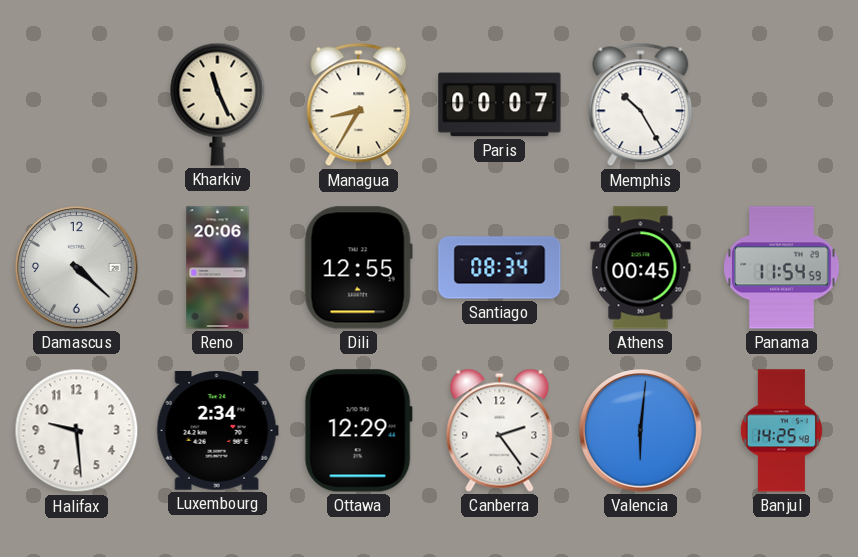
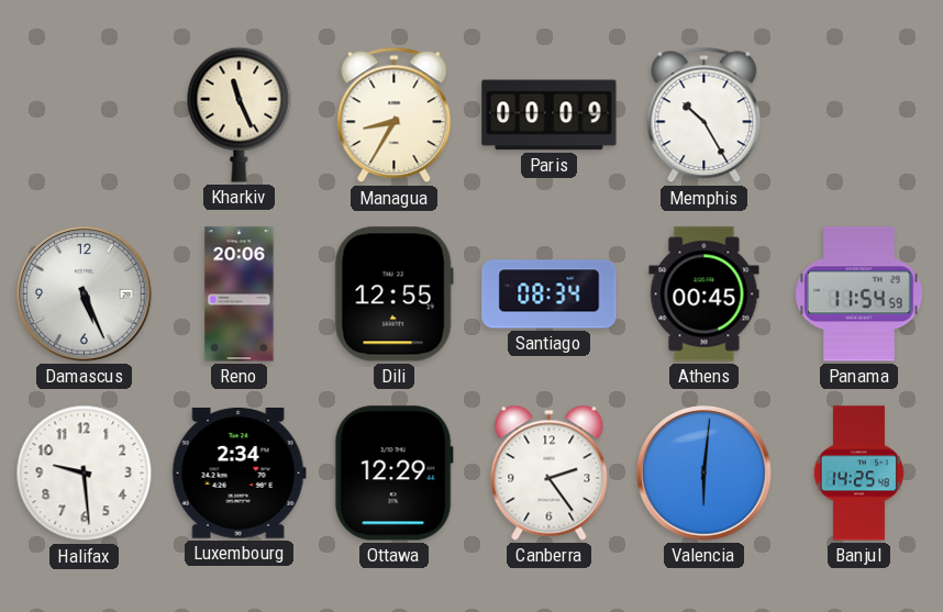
Paris: 00:07 -> 00:09
Damascus: 4:22 -> 5:26
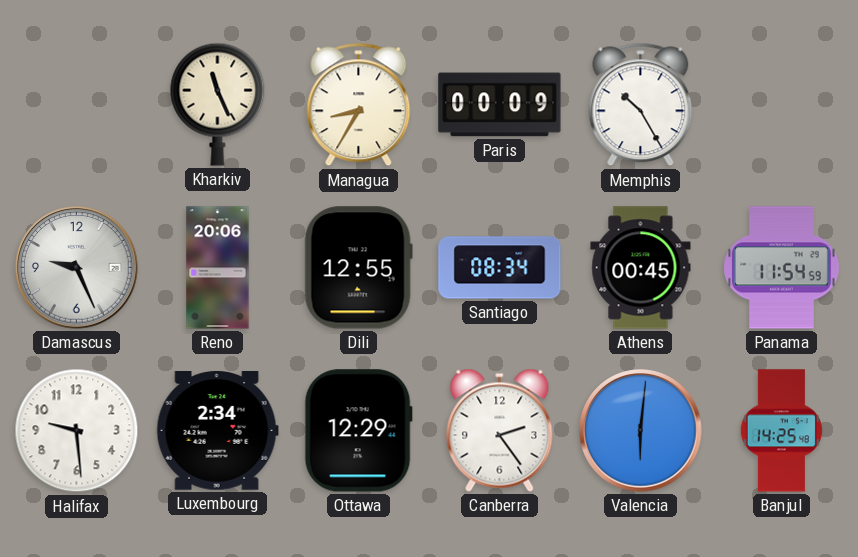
Damascus: 5:26 -> 9:26
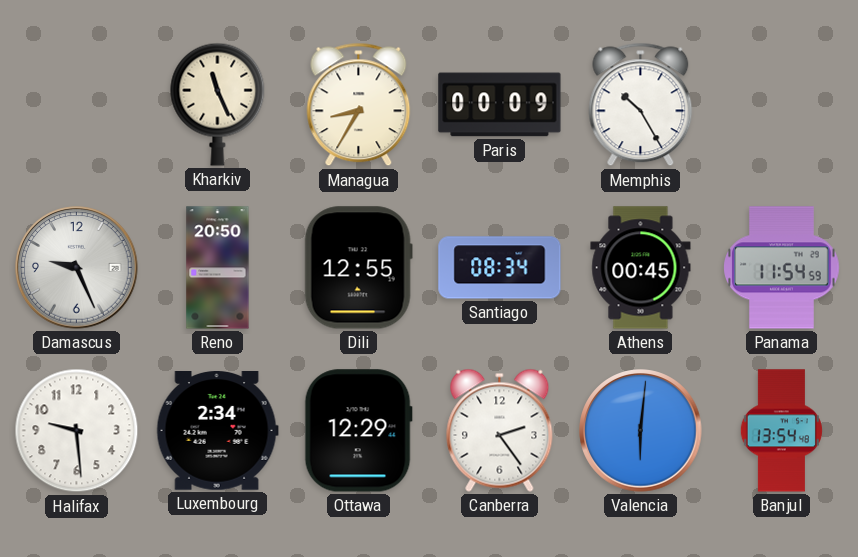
Reno: 20:06 -> 20:50
Banjul: 14:25 -> 13:54
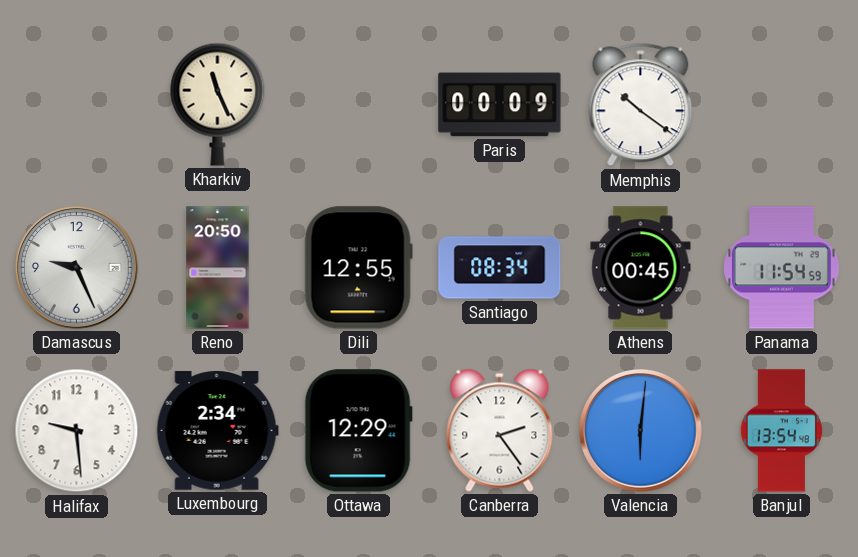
Managua: 8:35 -> none
Memphis: 10:25 -> 10:21
